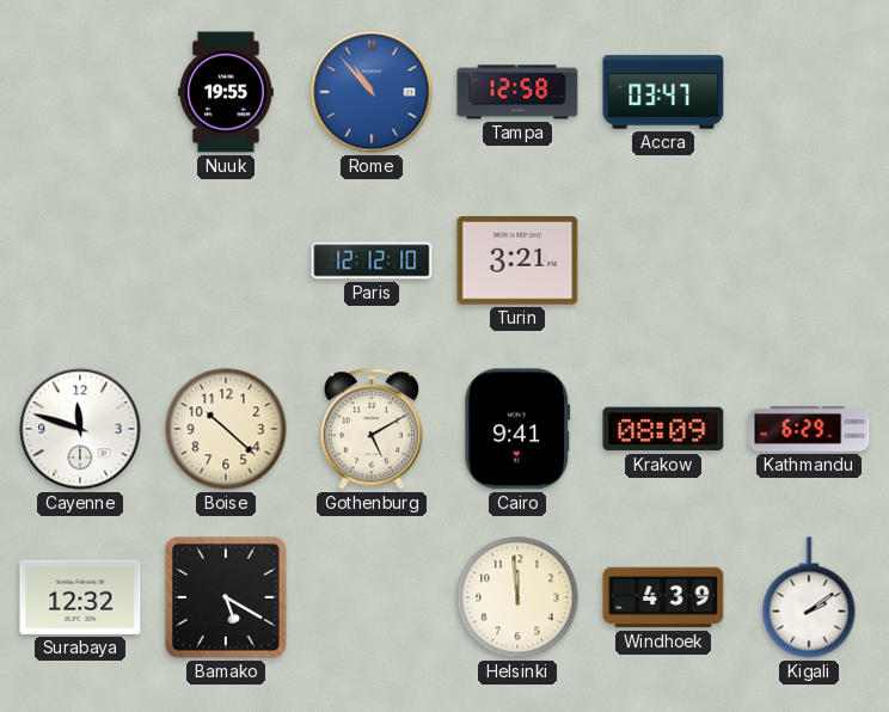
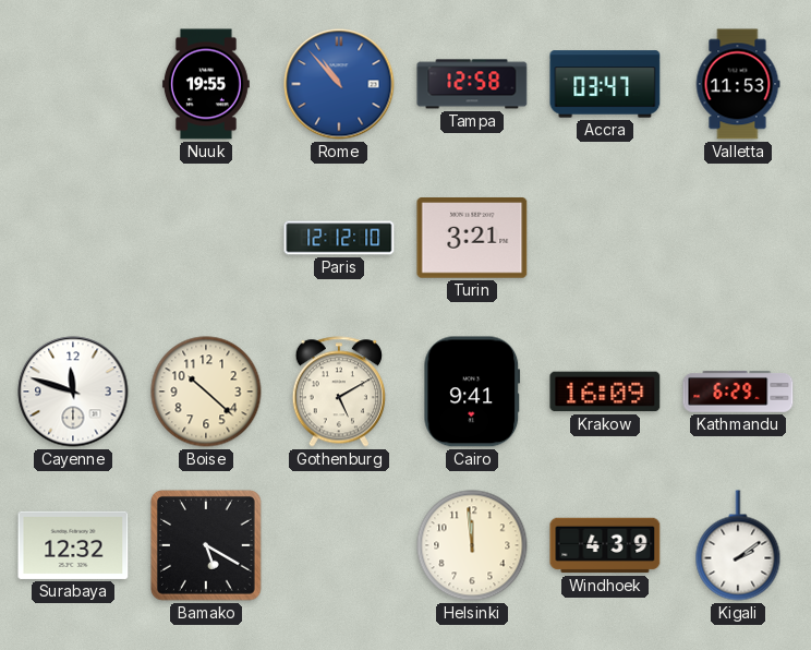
Valletta: none -> 11:53
Krakow: 08:09 -> 16:09
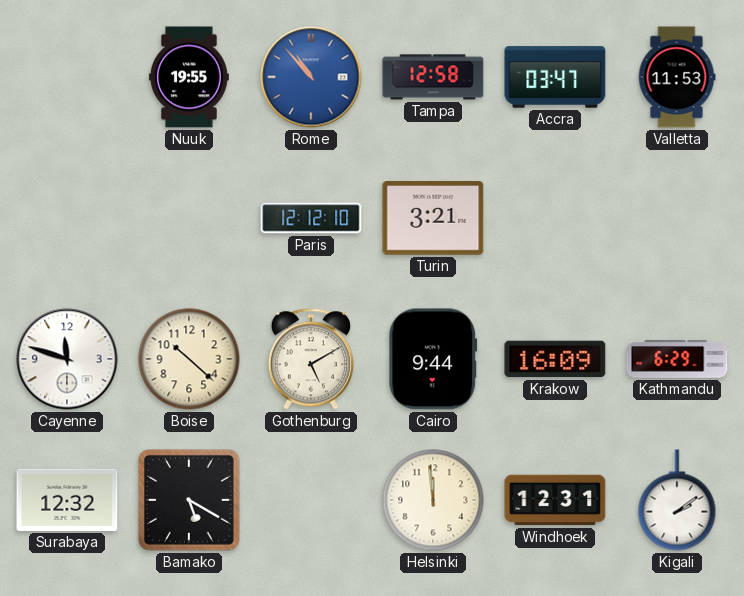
Cairo: 9:41 -> 9:44
Windhoek: 4:39 -> 12:31
